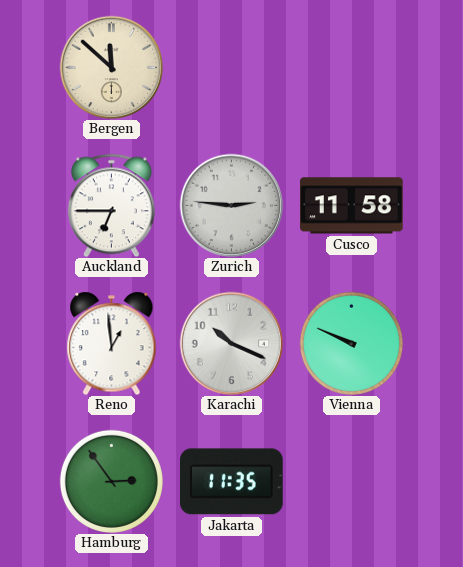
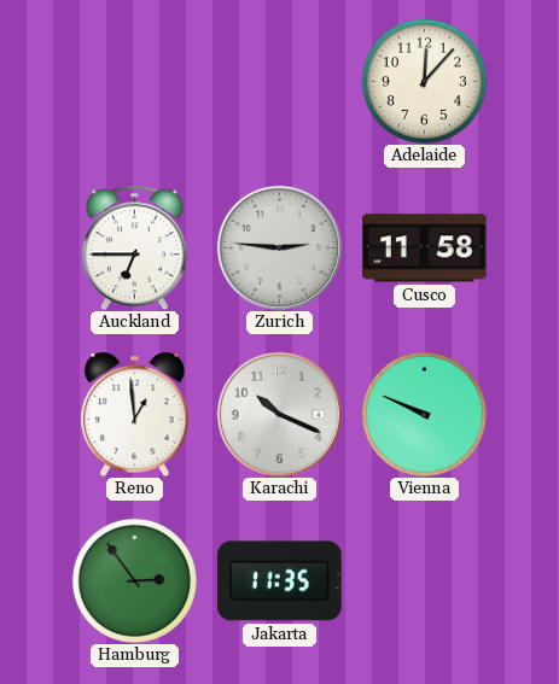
Bergen: 11:52 -> none
Adelaide: none -> 12:07
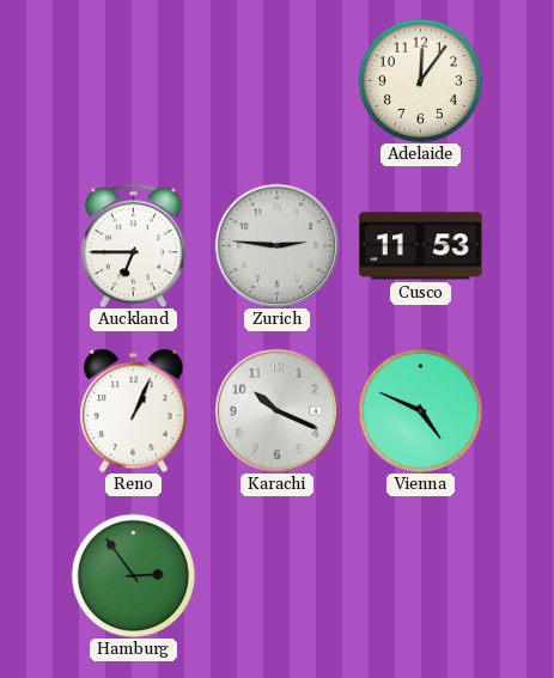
Adelaide: 12:07 -> 12:06
Cusco: 11:58 -> 11:53
Reno: 12:59 -> 1:04
Vienna: 9:49 -> 4:49
Jakarta: 11:35 -> none
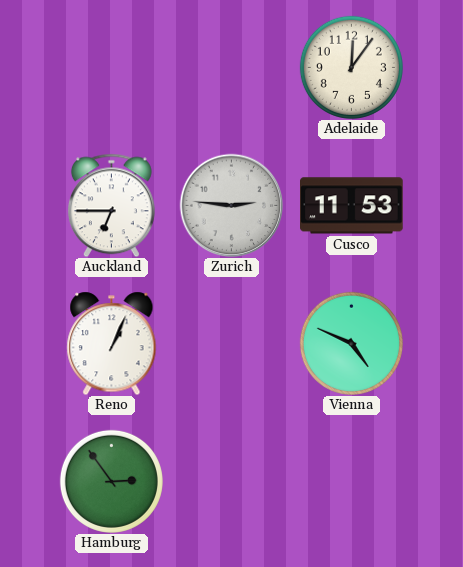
Karachi: 10:19 -> none
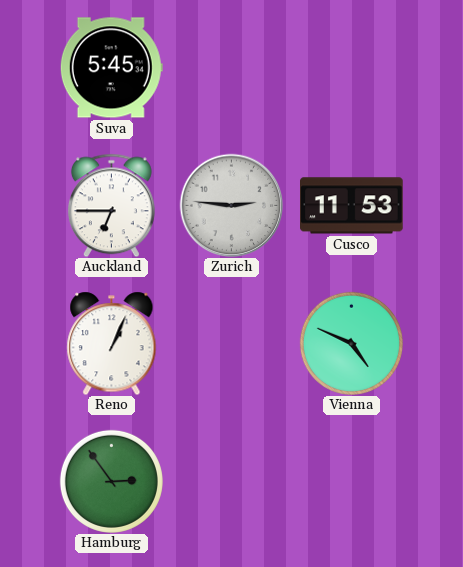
Suva: none -> 5:45
Adelaide: 12:06 -> none
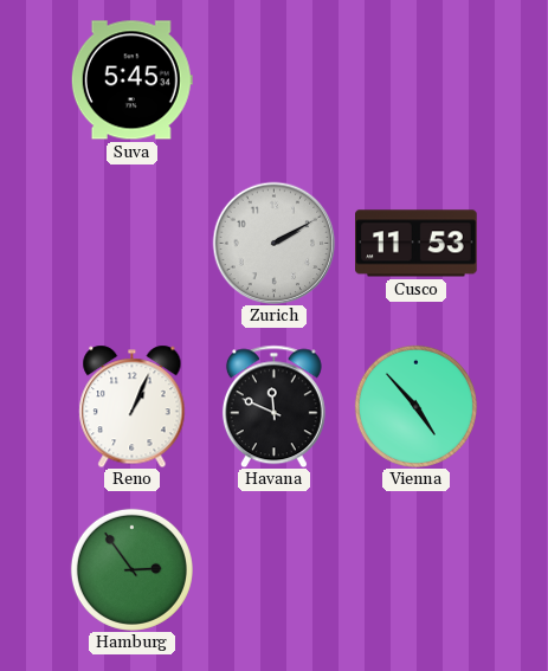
Auckland: 6:45 -> none
Zurich: 2:46 -> 2:10
Havana: none -> 11:49
Vienna: 4:49 -> 4:53
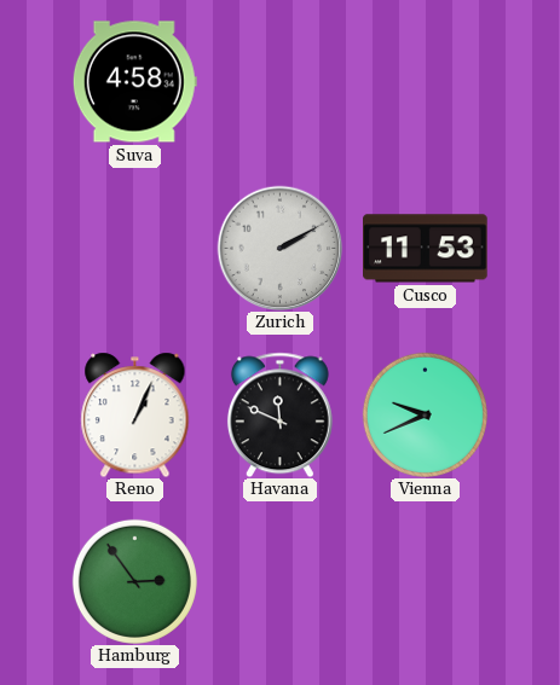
Suva: 5:45 -> 4:58
Vienna: 4:53 -> 9:41
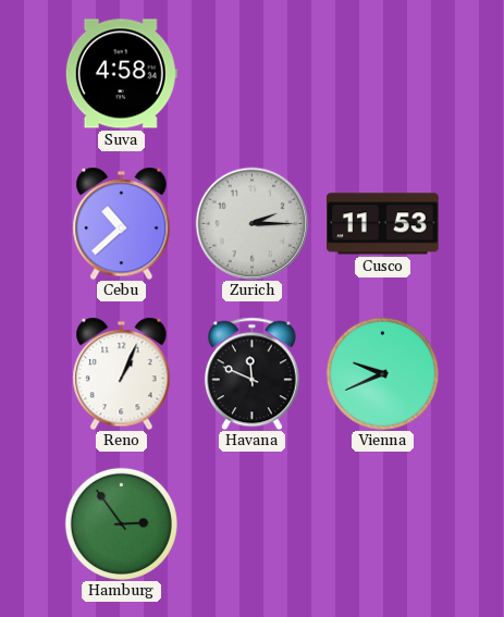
Cebu: none -> 10:38
Zurich: 2:10 -> 2:15
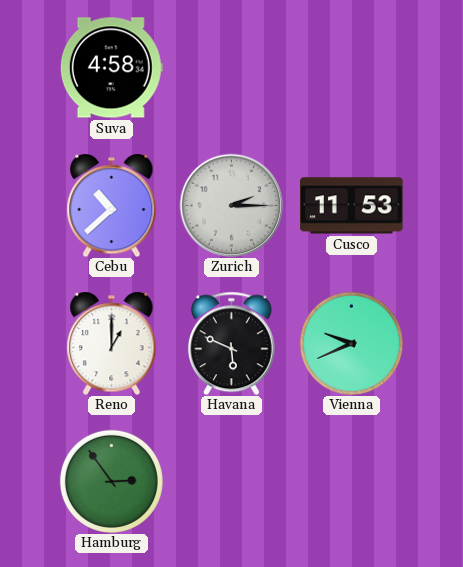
Reno: 1:04 -> 1:00
Havana: 11:49 -> 5:49
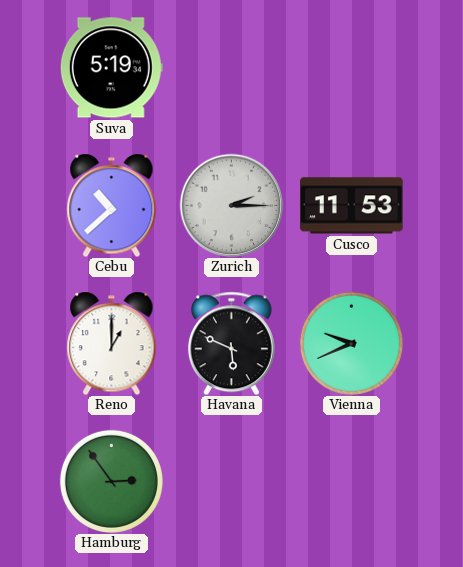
Suva: 4:58 -> 5:19
